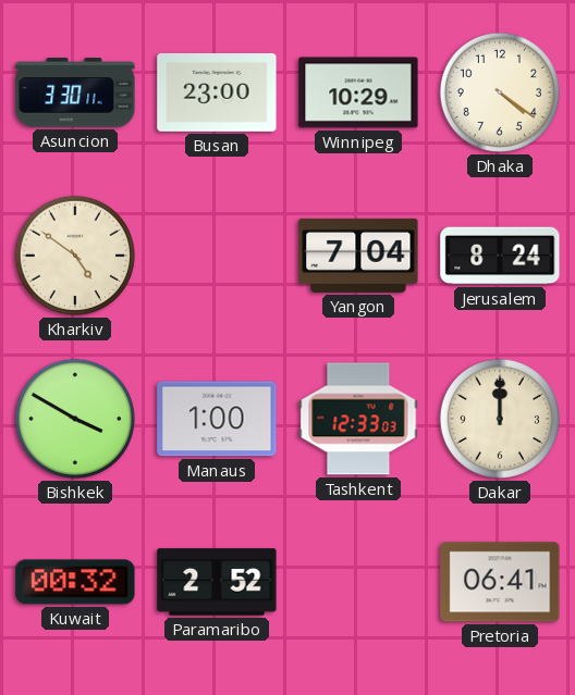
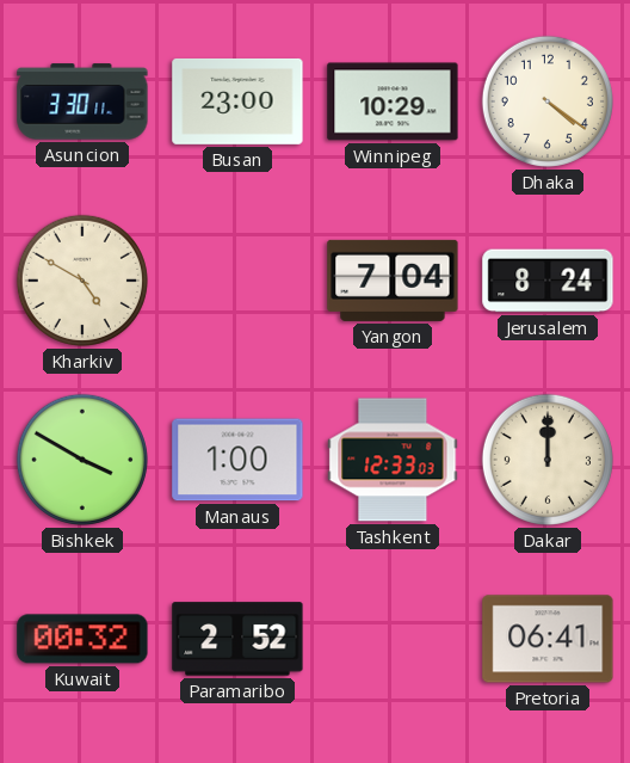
Kharkiv: 4:51 -> 4:50
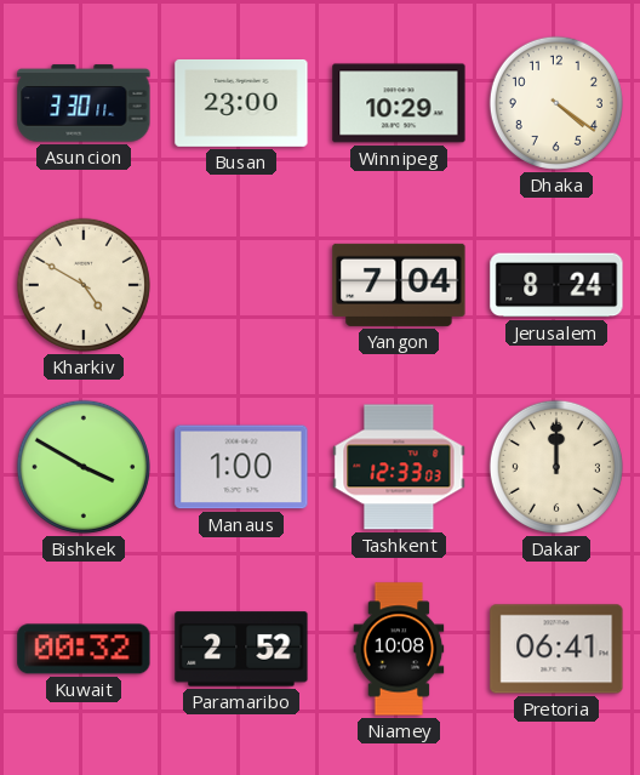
Niamey: none -> 10:08
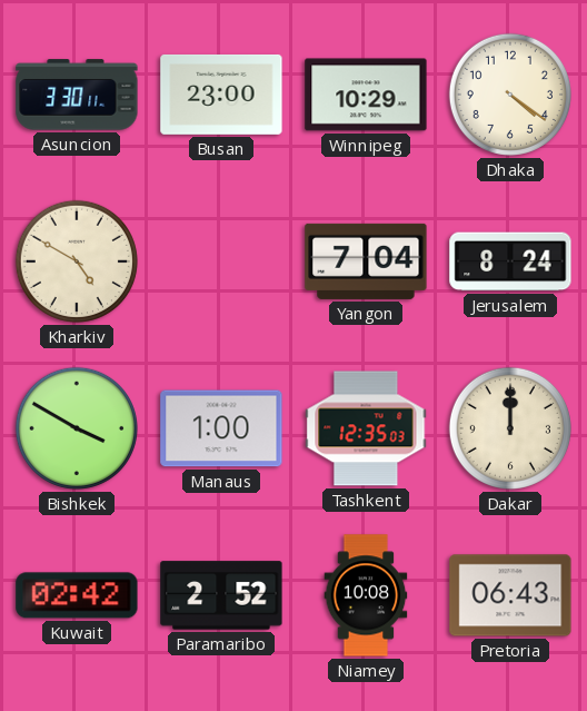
Tashkent: 12:33 -> 12:35
Kuwait: 00:32 -> 02:42
Pretoria: 06:41 -> 06:43
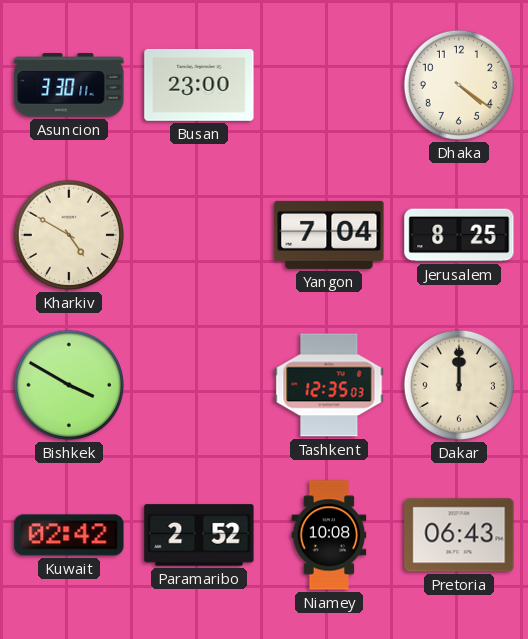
Winnipeg: 10:29 -> none
Jerusalem: 8:24 -> 8:25
Manaus: 1:00 -> none
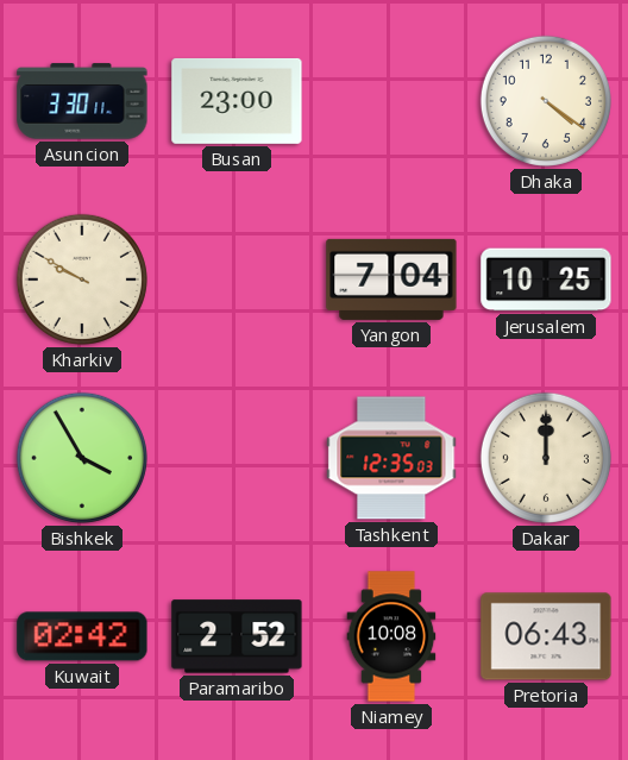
Kharkiv: 4:50 -> 9:50
Jerusalem: 8:25 -> 10:25
Bishkek: 3:50 -> 3:55
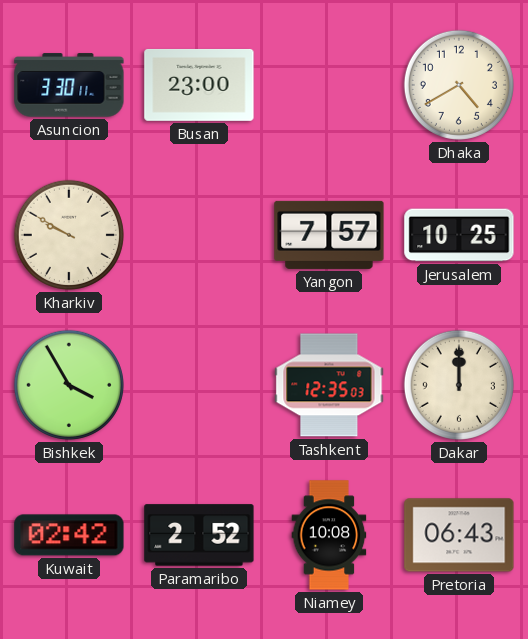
Dhaka: 4:21 -> 4:40
Yangon: 7:04 -> 7:57
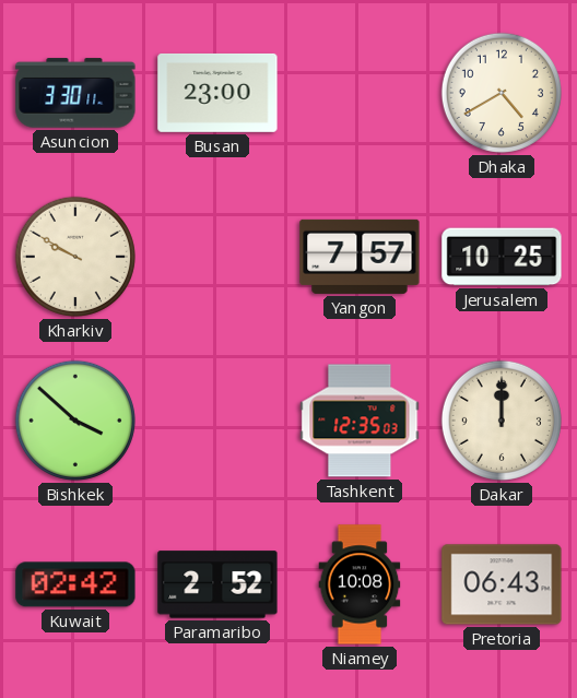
Bishkek: 3:55 -> 3:52
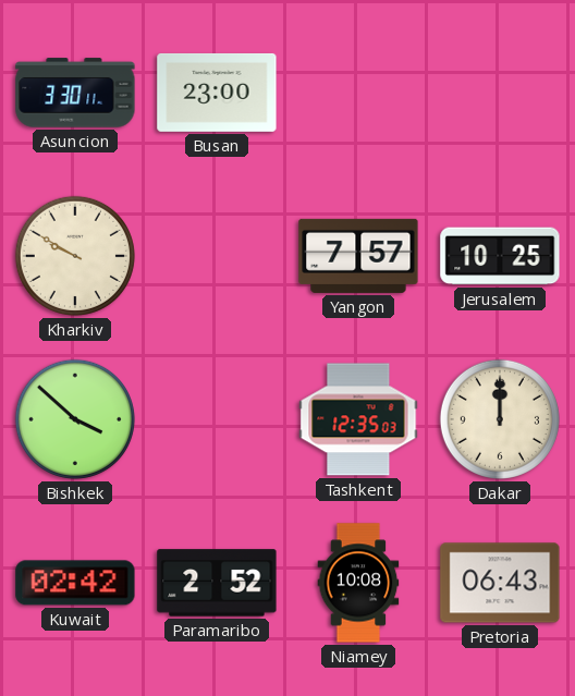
Dhaka: 4:40 -> none
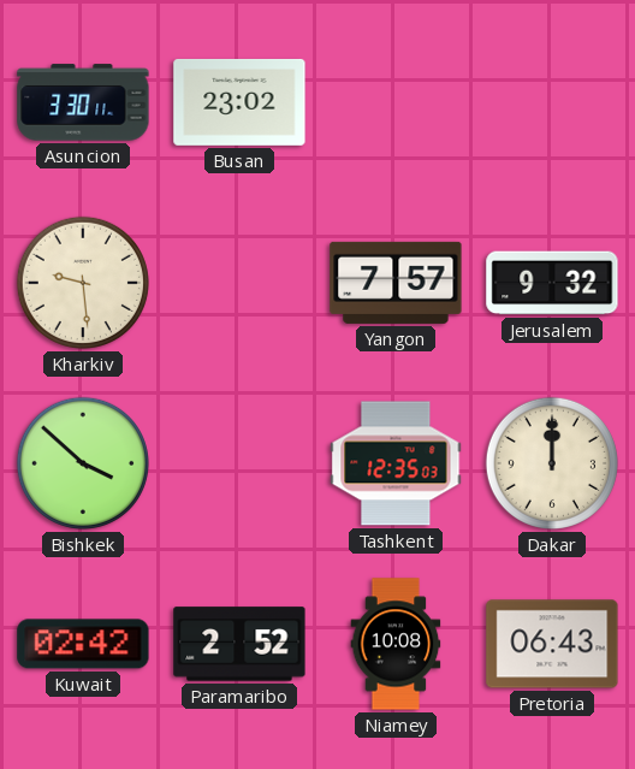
Busan: 23:00 -> 23:02
Kharkiv: 9:50 -> 9:29
Jerusalem: 10:25 -> 9:32
